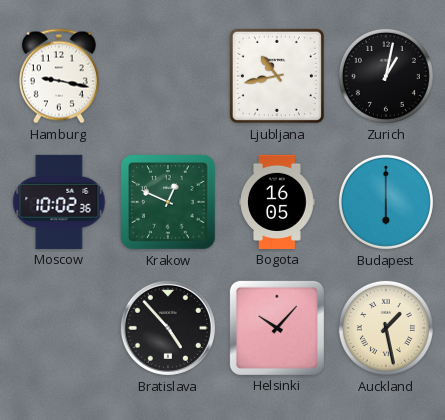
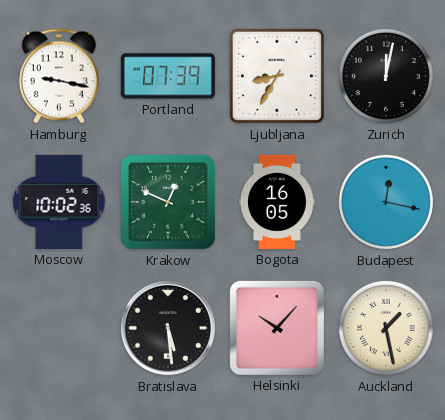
Portland: none -> 07:39
Ljubljana: 10:43 -> 8:35
Zurich: 1:02 -> 12:02
Budapest: 6:00 -> 12:17
Bratislava: 4:53 -> 5:29
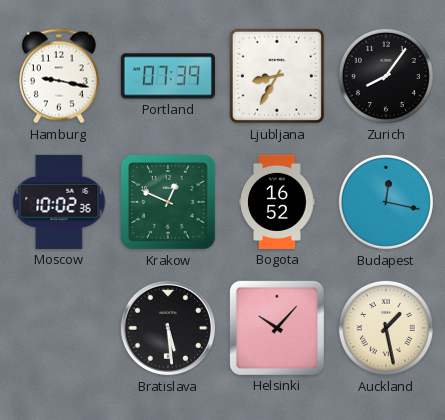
Zurich: 12:02 -> 8:06
Bogota: 16:05 -> 16:52
